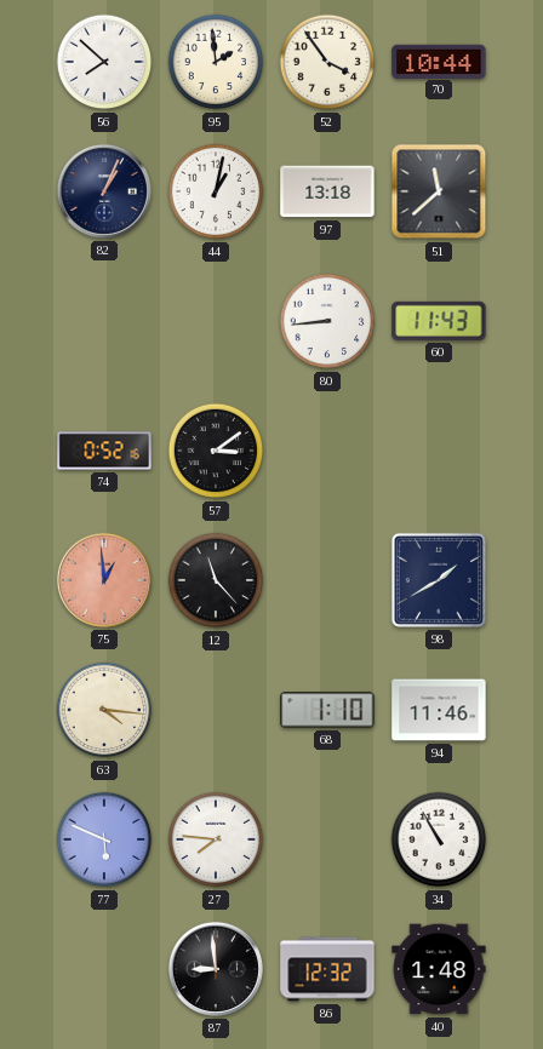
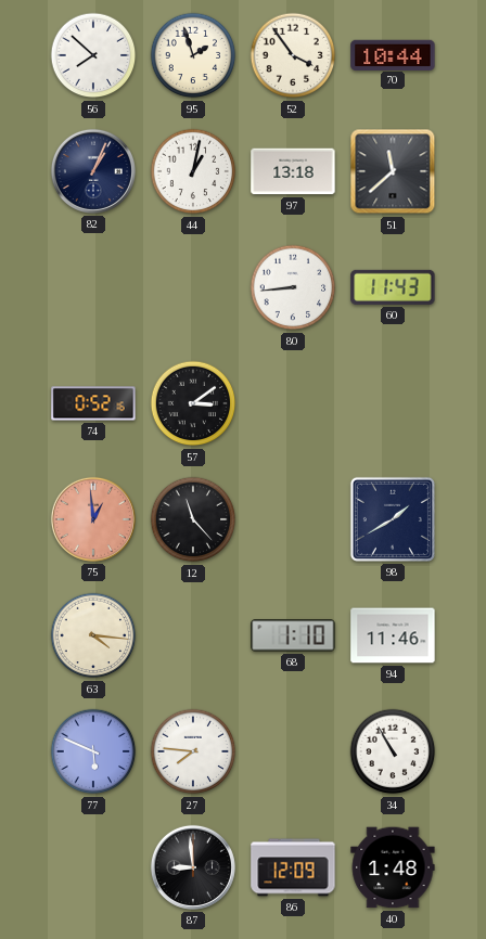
95: 1:59 -> 1:57
86: 12:32 -> 12:09
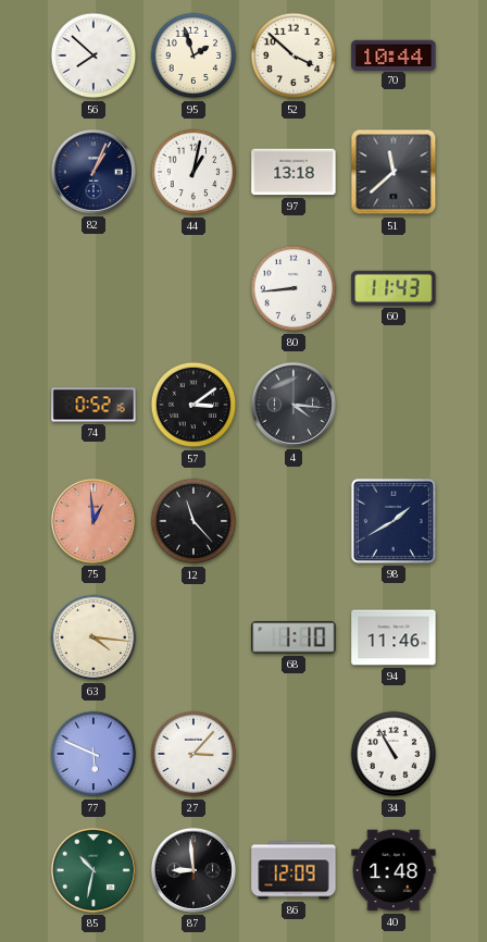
52: 3:54 -> 3:52
4: none -> 4:16
27: 7:46 -> 3:07
85: none -> 10:32
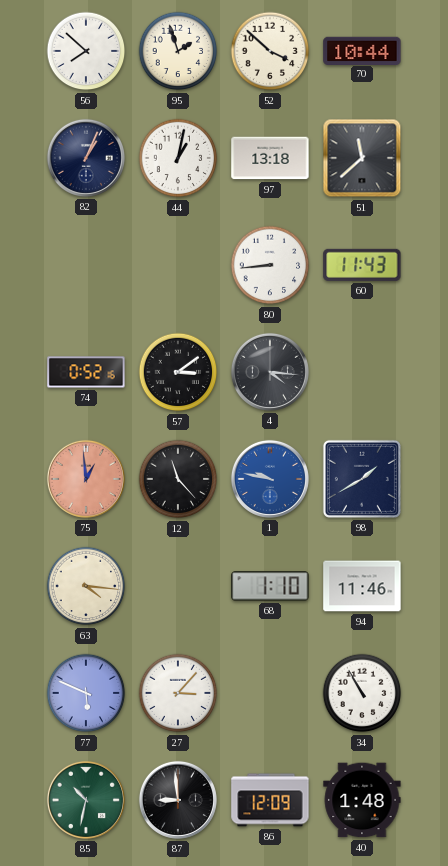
1: none -> 9:47
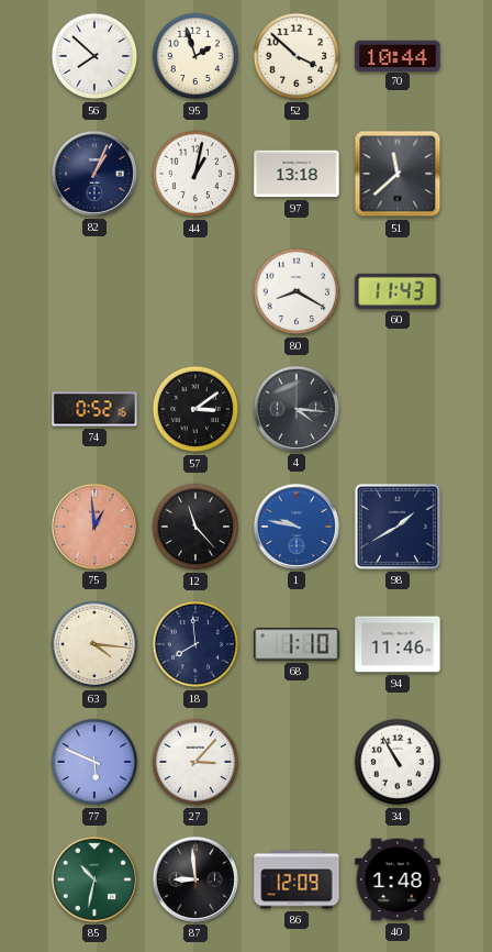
80: 8:44 -> 8:20
18: none -> 7:59
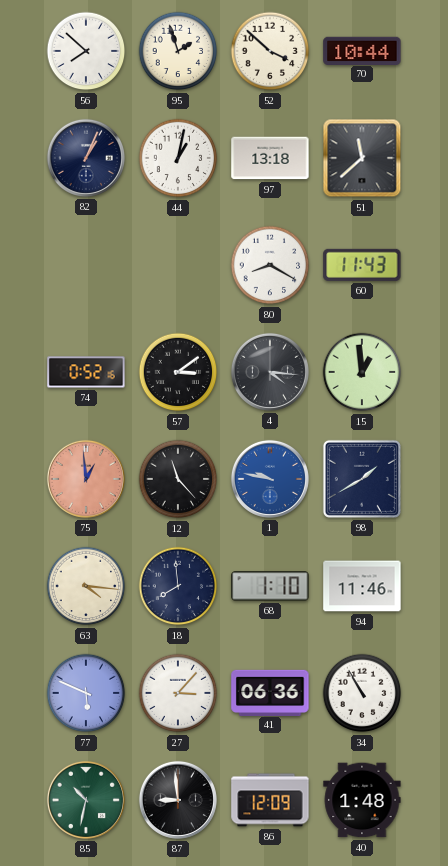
15: none -> 12:59
41: none -> 06:36
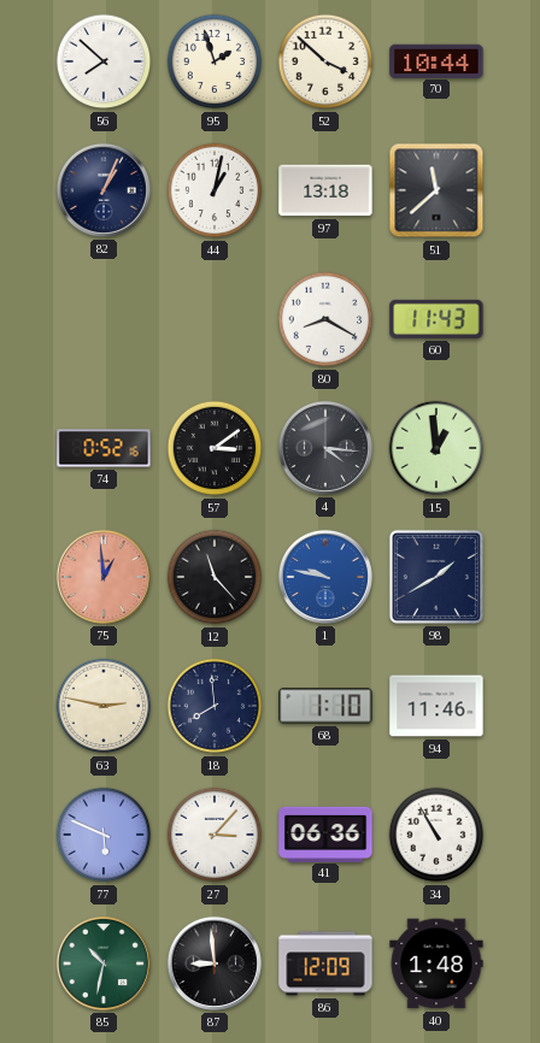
63: 4:16 -> 2:47
